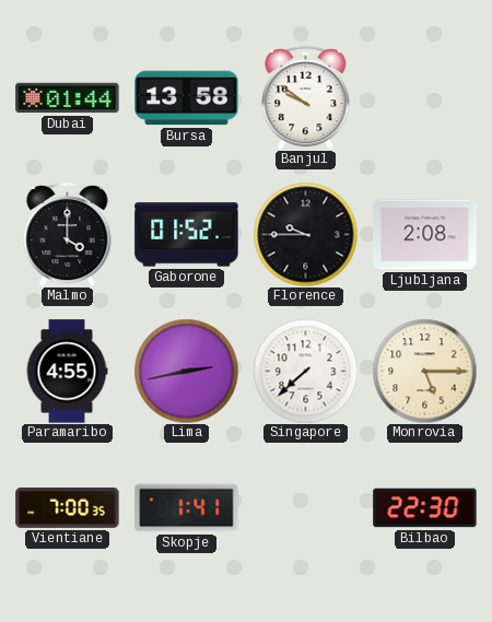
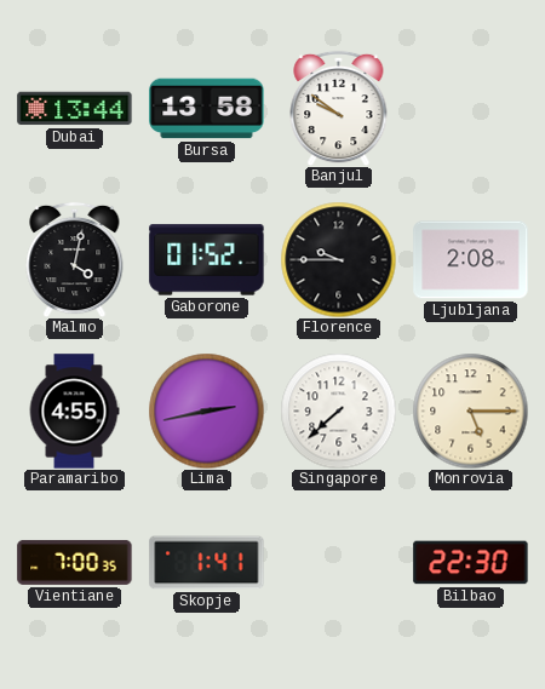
Dubai: 01:44 -> 13:44
Malmo: 4:00 -> 4:02
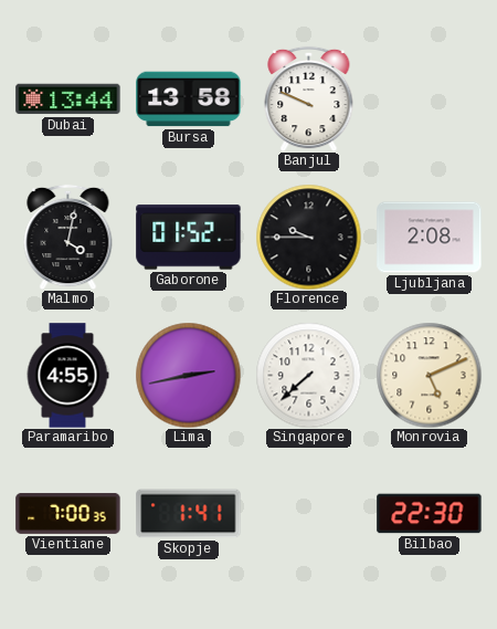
Banjul: 9:51 -> 9:49
Monrovia: 5:15 -> 5:11
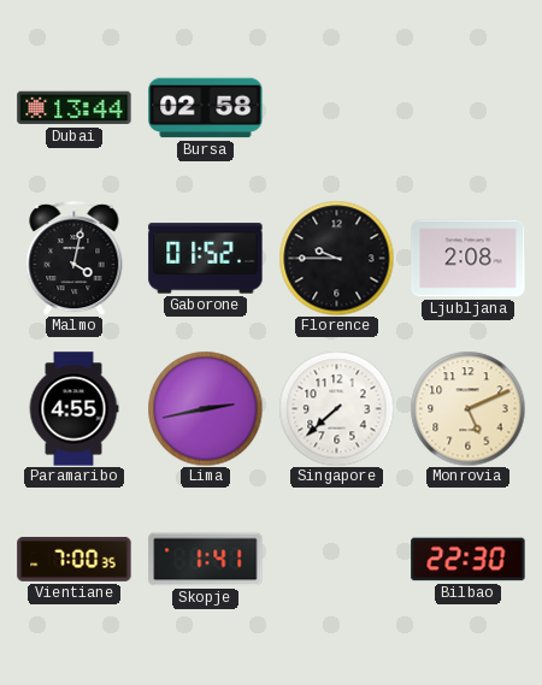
Bursa: 13:58 -> 02:58
Banjul: 9:49 -> none
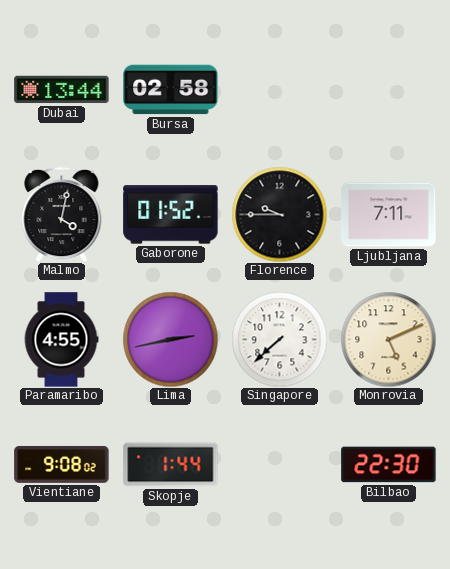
Ljubljana: 2:08 -> 7:11
Vientiane: 7:00 -> 9:08
Skopje: 1:41 -> 1:44
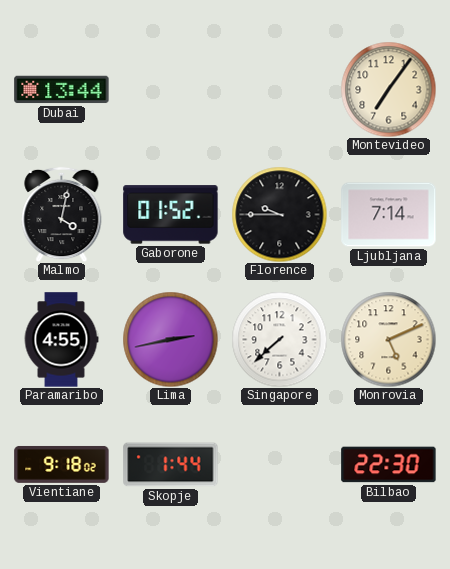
Bursa: 02:58 -> none
Montevideo: none -> 7:06
Ljubljana: 7:11 -> 7:14
Vientiane: 9:08 -> 9:18
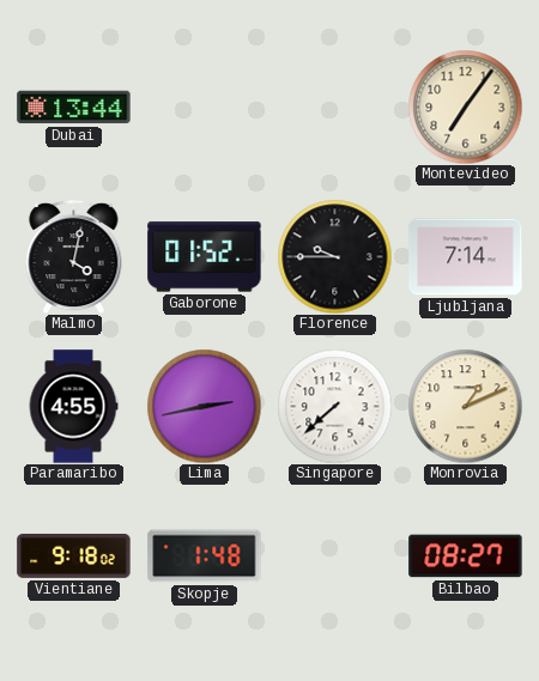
Monrovia: 5:11 -> 1:11
Skopje: 1:44 -> 1:48
Bilbao: 22:30 -> 08:27
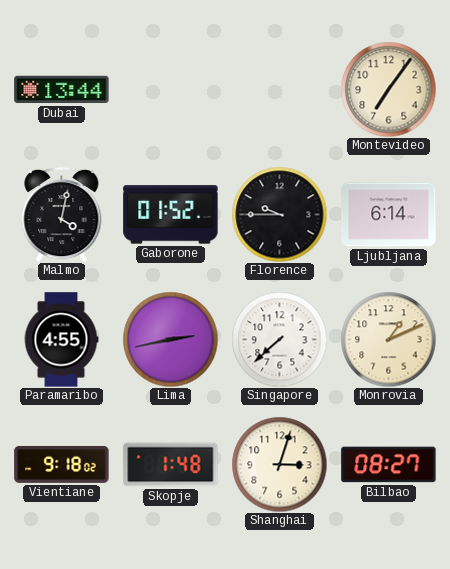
Ljubljana: 7:14 -> 6:14
Shanghai: none -> 3:03
